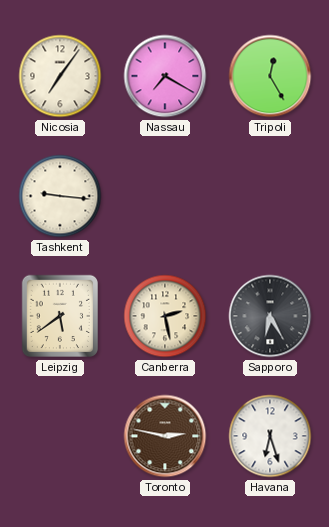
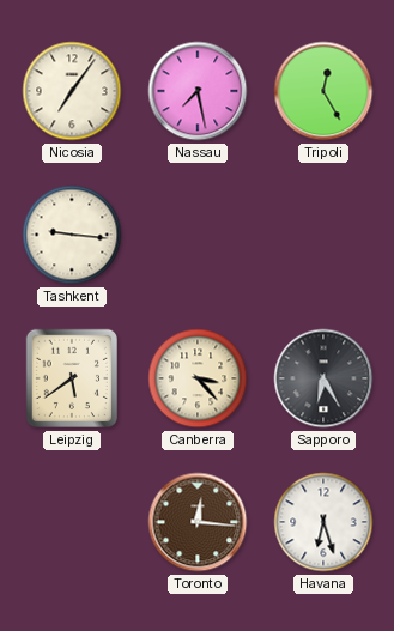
Nassau: 7:20 -> 7:28
Canberra: 2:28 -> 3:23
Toronto: 2:47 -> 12:16
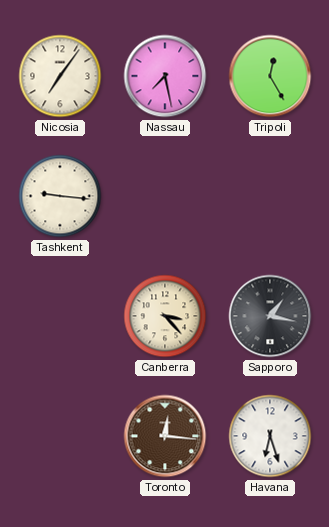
Leipzig: 5:39 -> none
Sapporo: 6:25 -> 1:17
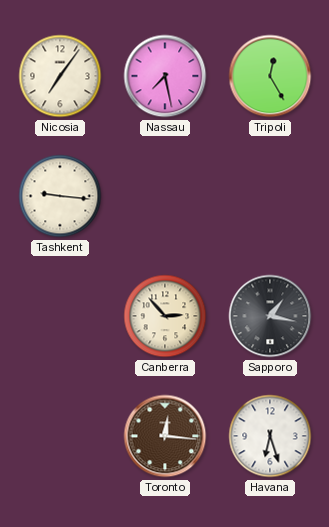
Canberra: 3:23 -> 2:53
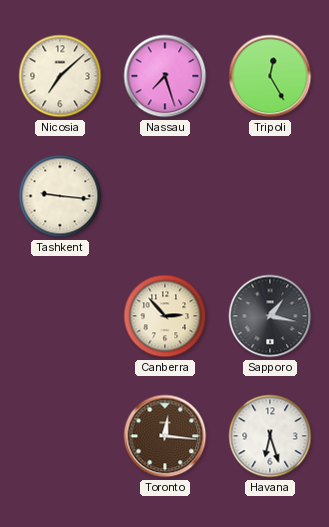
Nicosia: 7:06 -> 7:08
Nassau: 7:28 -> 7:27
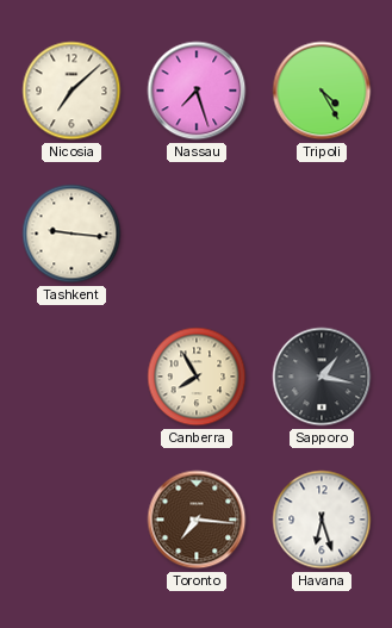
Tripoli: 12:25 -> 4:25
Canberra: 2:53 -> 7:55
Toronto: 12:16 -> 7:16
